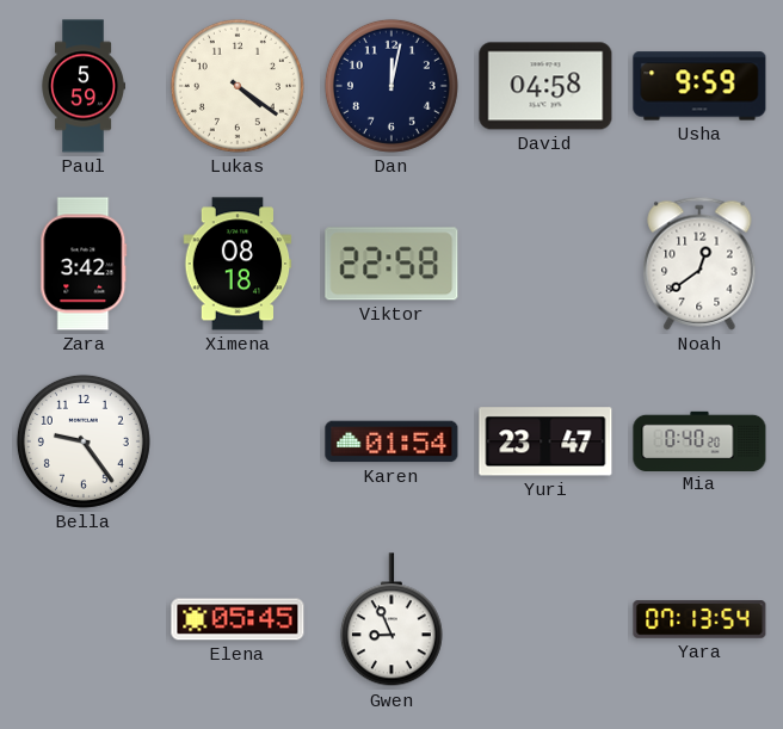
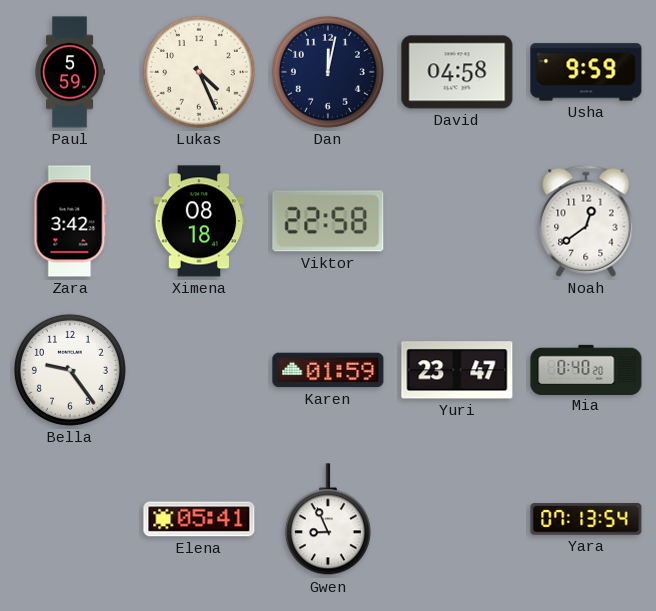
Lukas: 4:21 -> 4:26
Karen: 01:54 -> 01:59
Elena: 05:45 -> 05:41
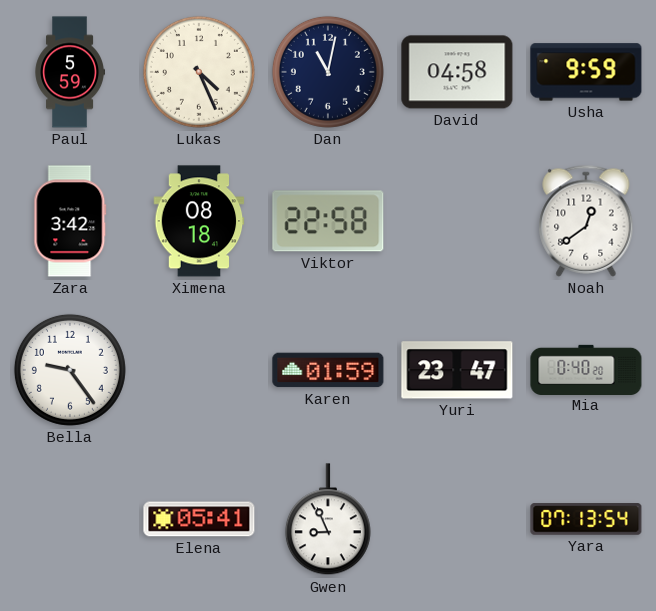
Dan: 12:02 -> 11:02
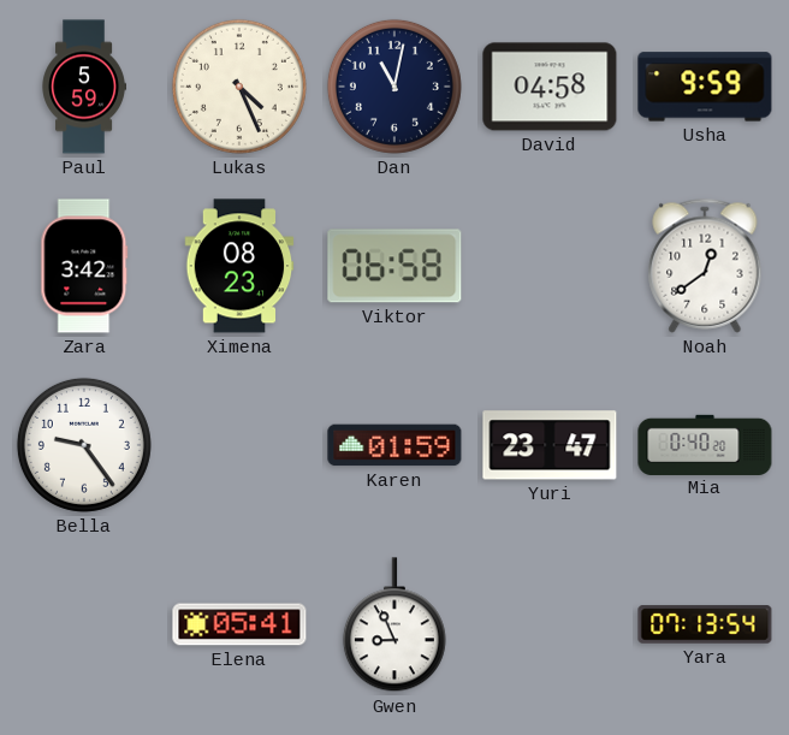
Ximena: 08:18 -> 08:23
Viktor: 22:58 -> 06:58
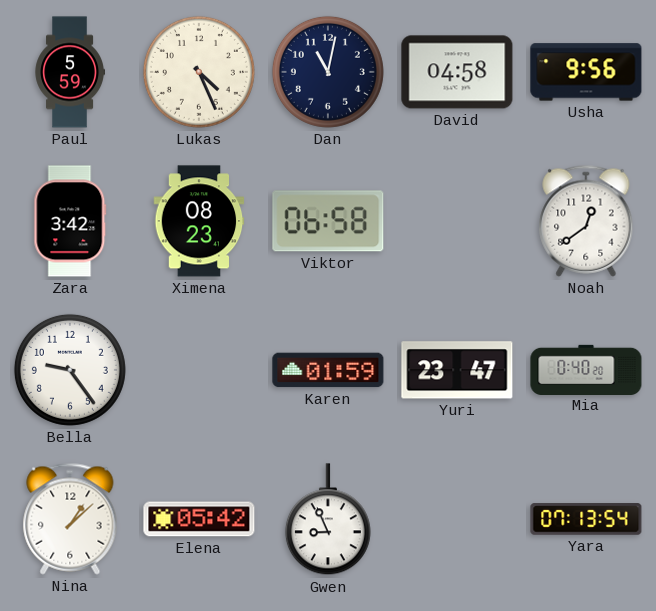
Usha: 9:59 -> 9:56
Nina: none -> 1:08
Elena: 05:41 -> 05:42
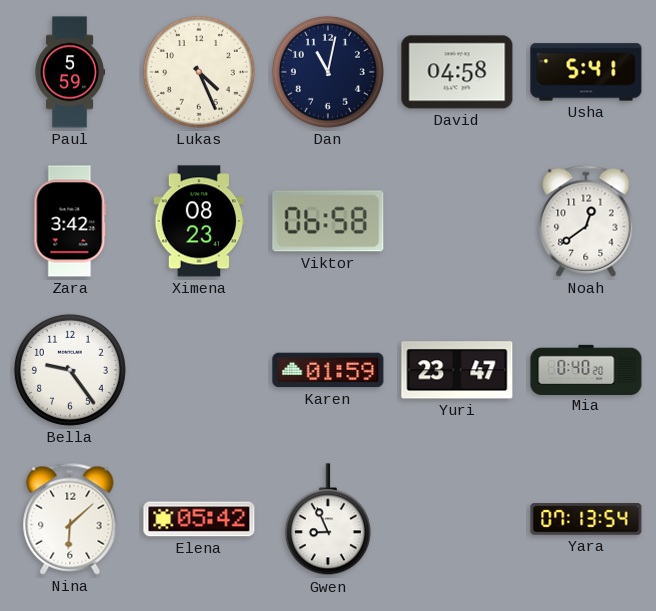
Usha: 9:56 -> 5:41
Nina: 1:08 -> 6:08
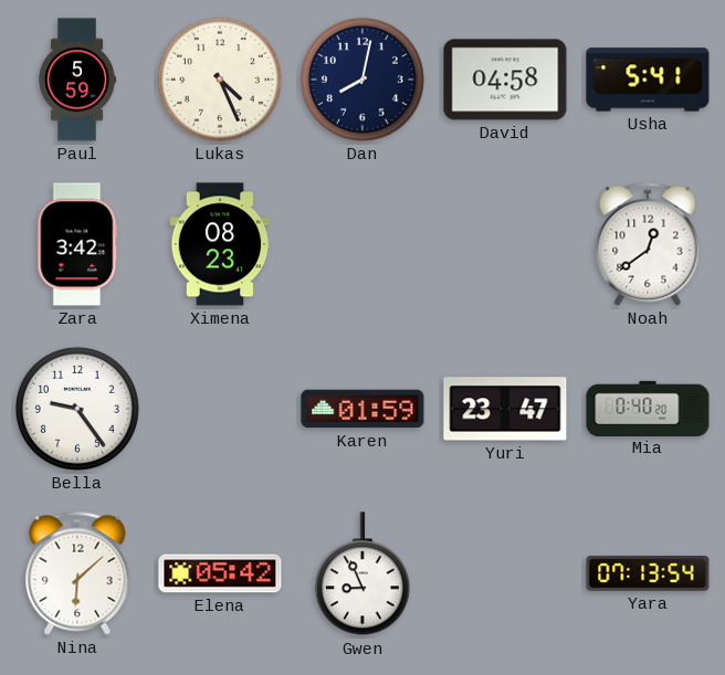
Dan: 11:02 -> 8:02
Viktor: 06:58 -> none
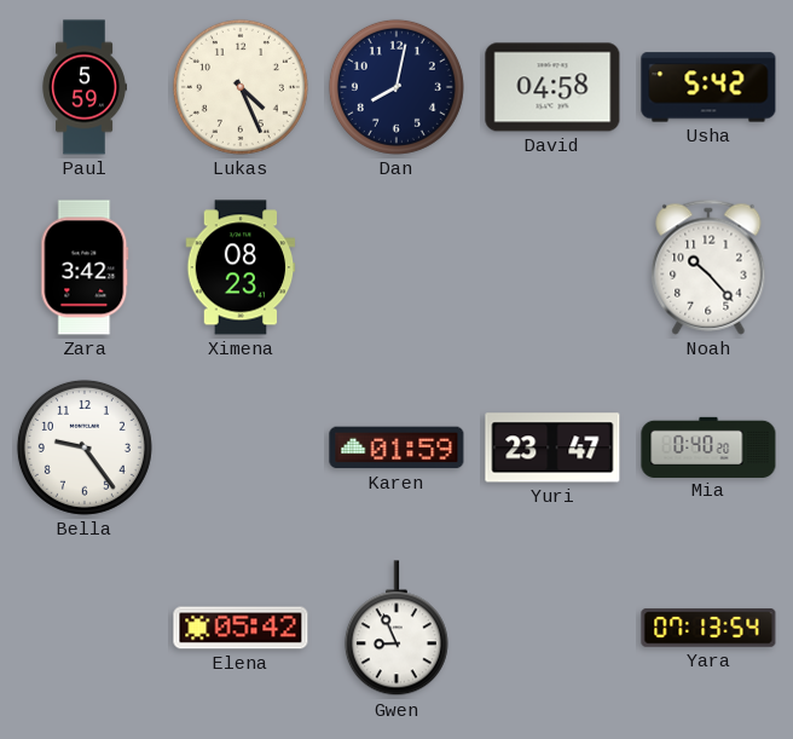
Usha: 5:41 -> 5:42
Noah: 12:39 -> 10:23
Nina: 6:08 -> none
